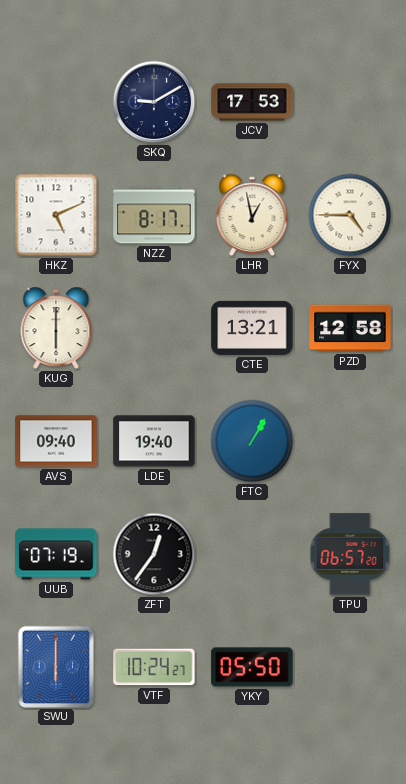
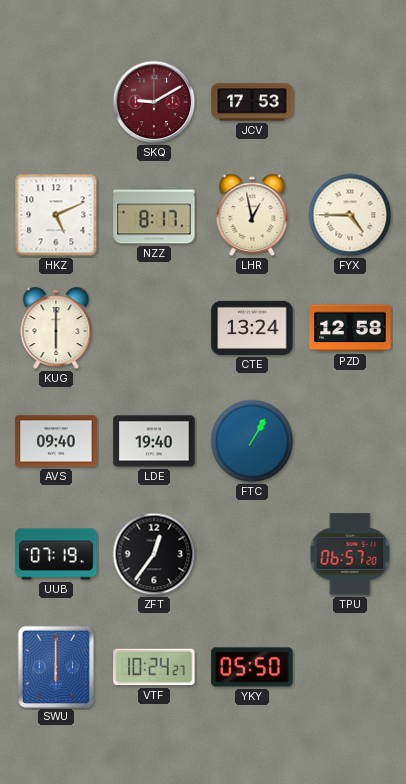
SKQ dial: navy -> burgundy
CTE: 13:21 -> 13:24
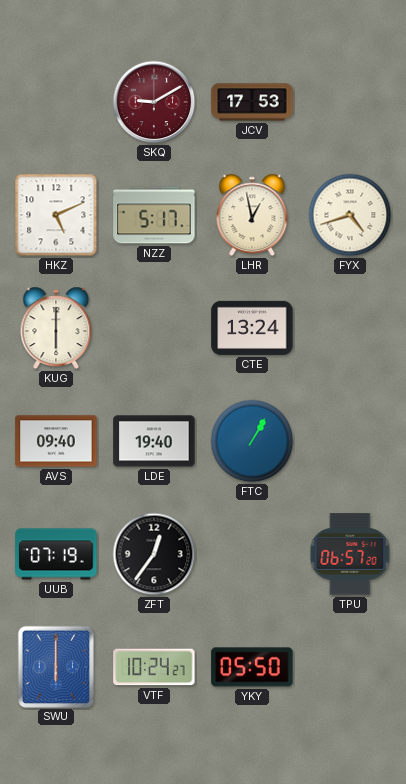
NZZ: 8:17 -> 5:17
FYX: 4:45 -> 4:42
PZD: 12:58 -> none
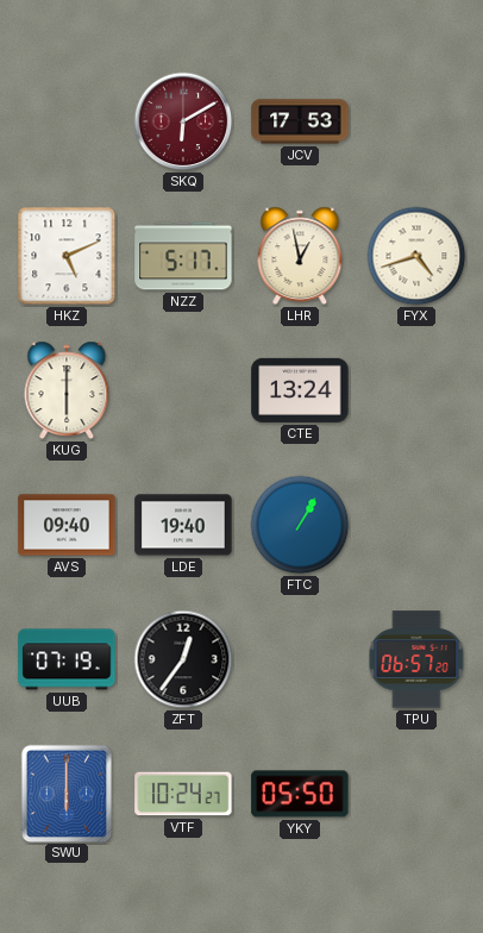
SKQ: 9:10 -> 6:10
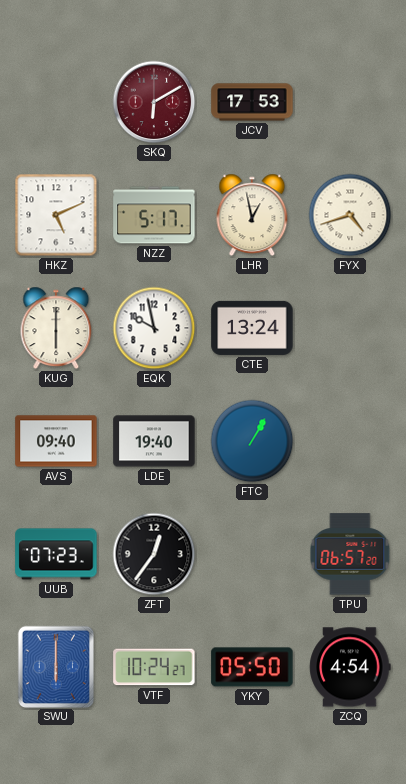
EQK: none -> 9:58
UUB: 07:19 -> 07:23
ZCQ: none -> 4:54
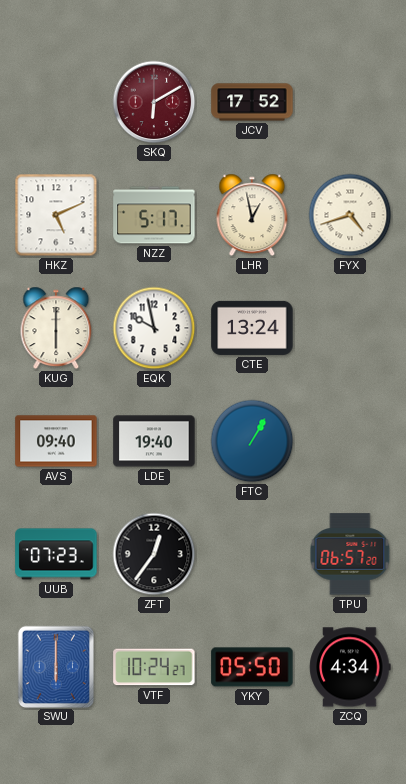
JCV: 17:53 -> 17:52
ZCQ: 4:54 -> 4:34
